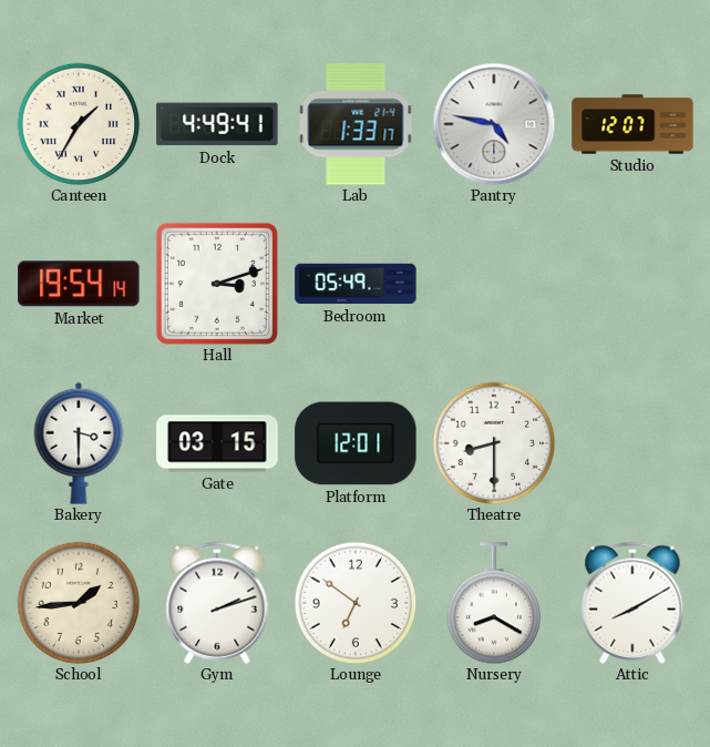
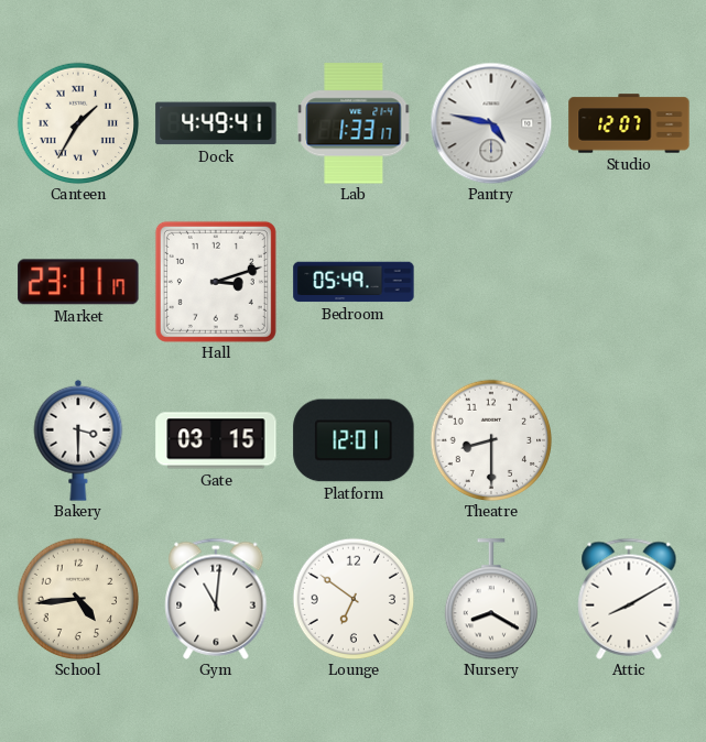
Market: 19:54 -> 23:11
School: 1:44 -> 4:44
Gym: 2:12 -> 11:01
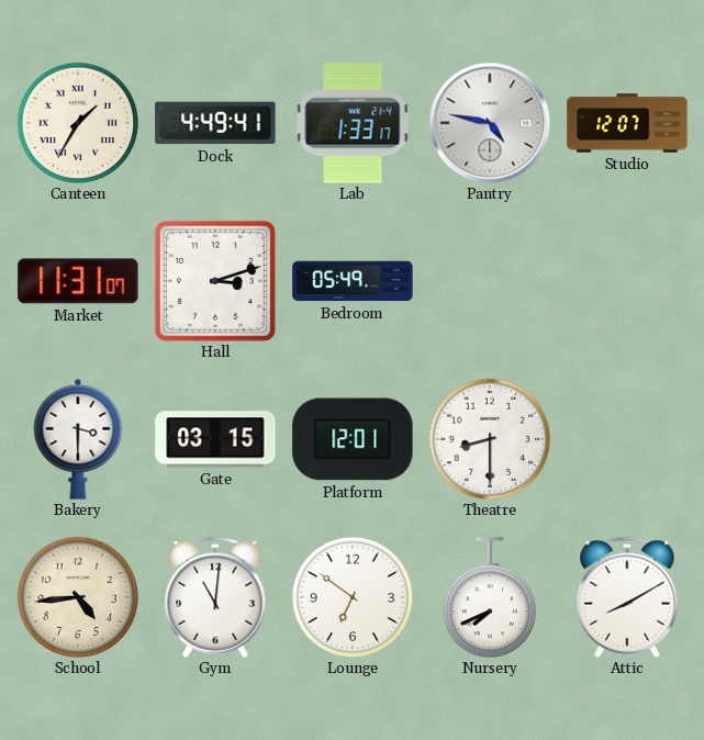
Market: 23:11 -> 11:31
Nursery: 8:20 -> 7:41
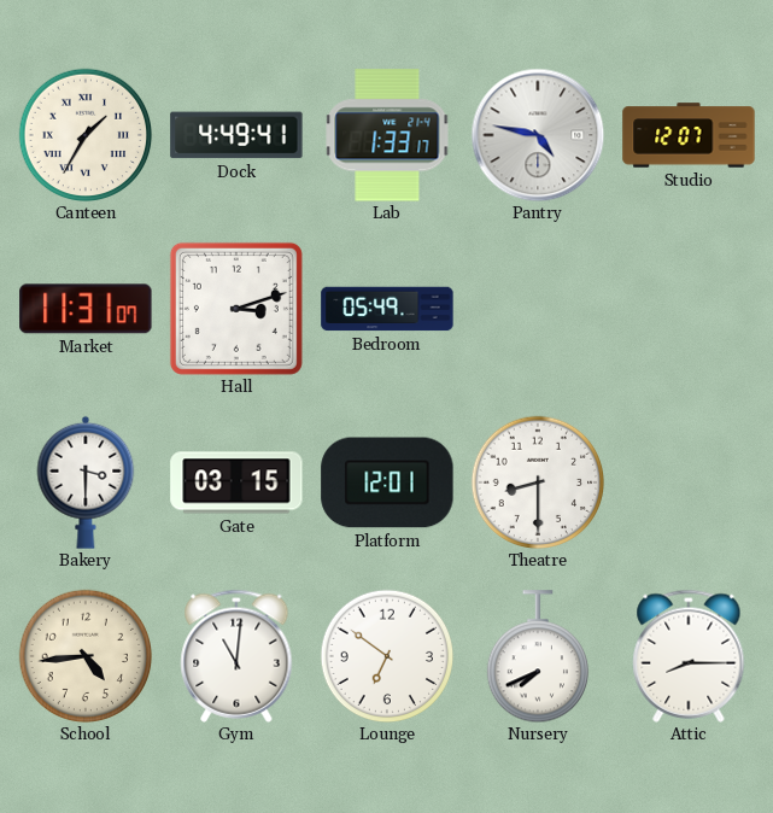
Attic: 8:10 -> 8:15
